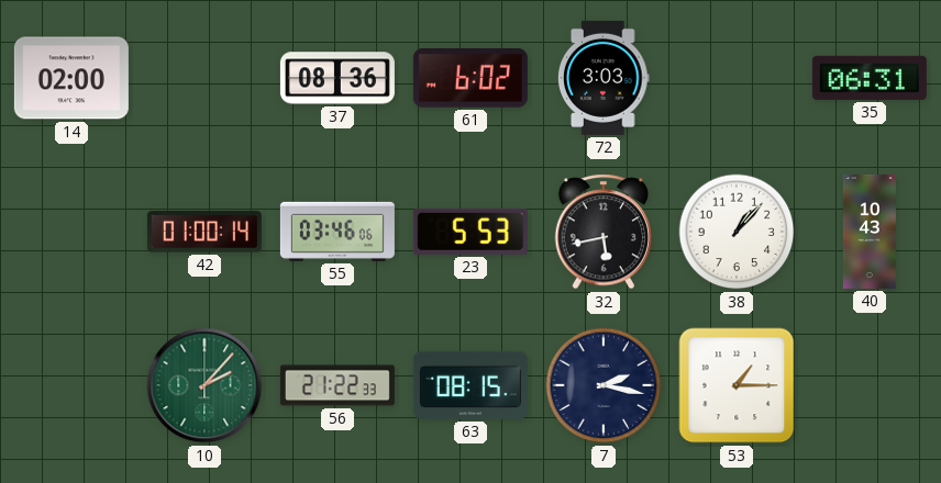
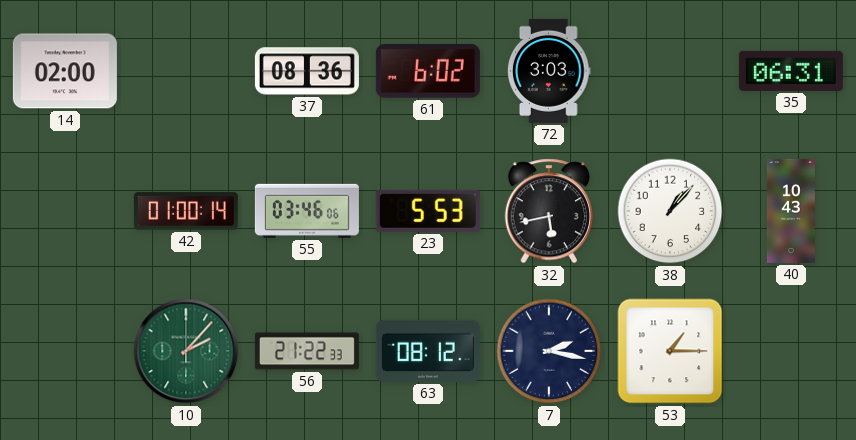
63: 08:15 -> 08:12
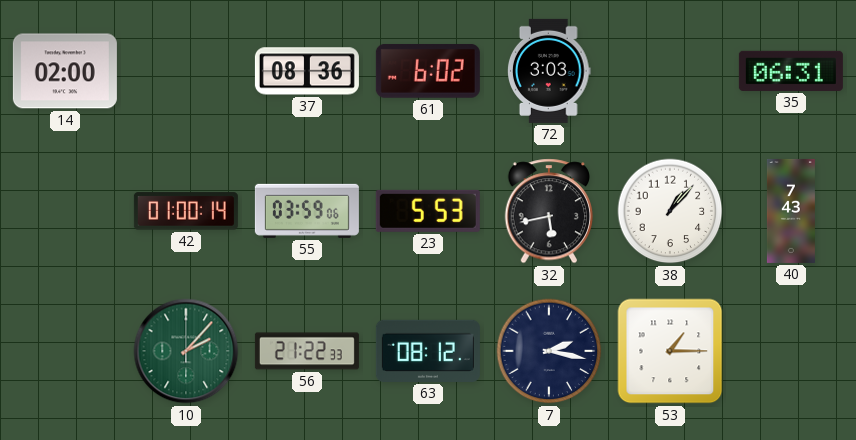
55: 03:46 -> 03:59
40: 10:43 -> 7:43
